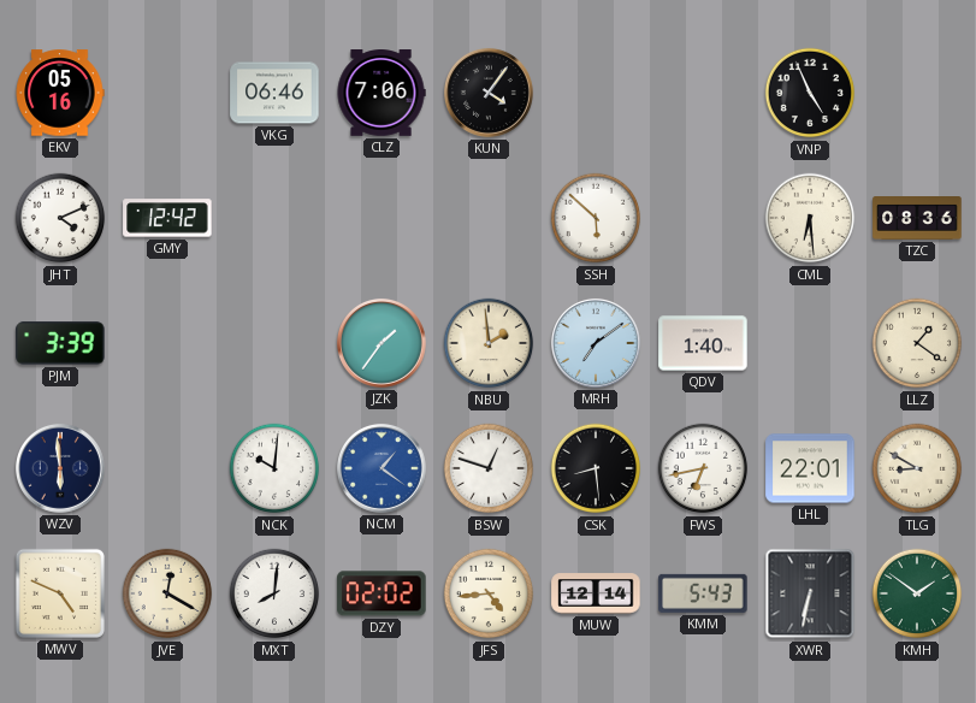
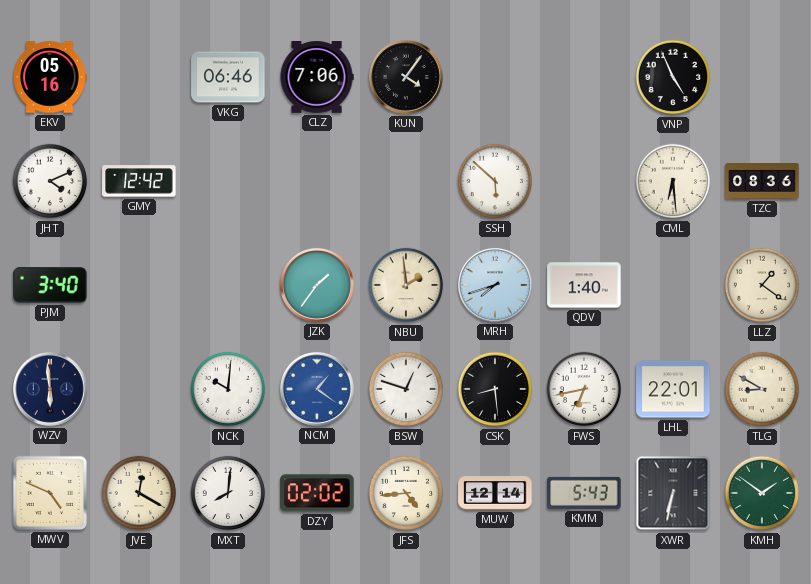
PJM: 3:39 -> 3:40
MRH: 7:09 -> 7:42
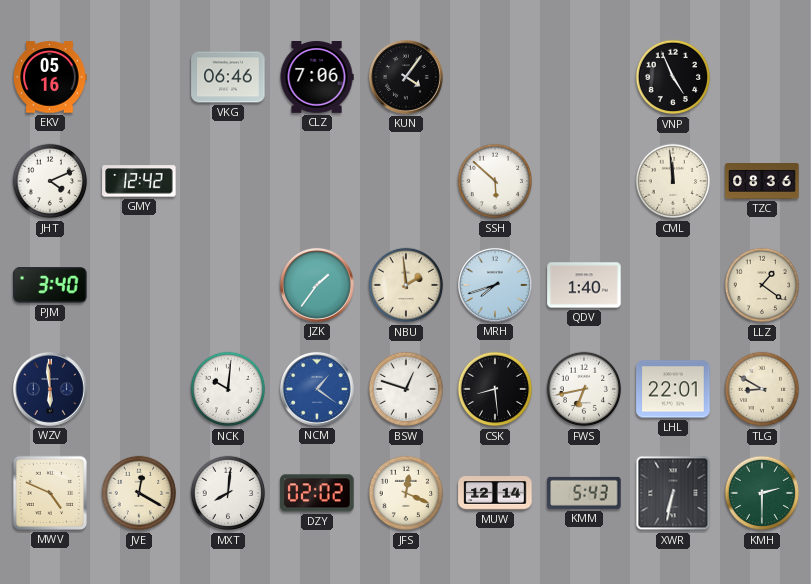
CML: 6:29 -> 11:59
JFS: 4:44 -> 12:19
KMH: 1:51 -> 2:30
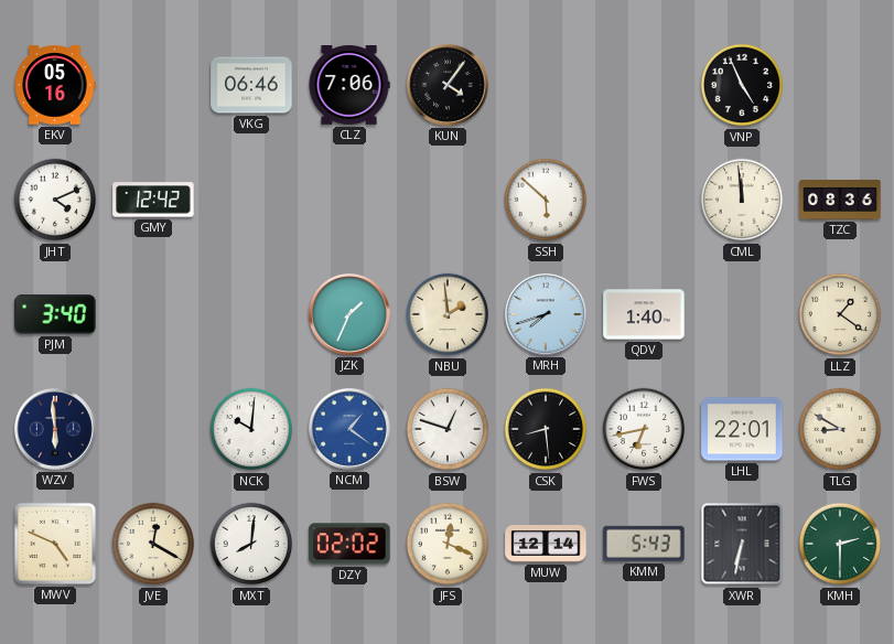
JZK: 1:36 -> 1:34
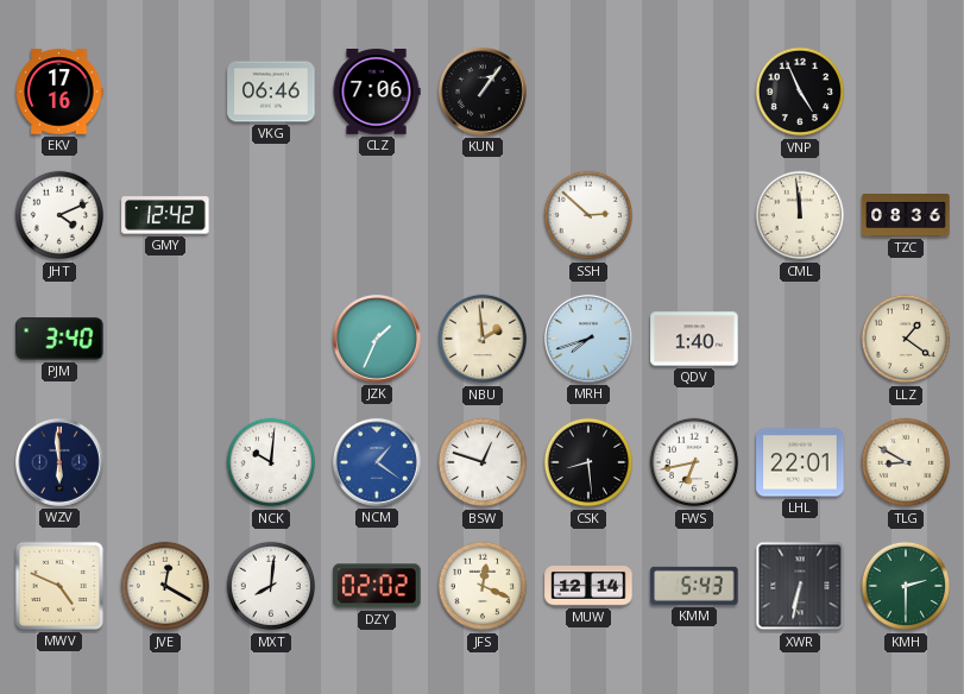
EKV: 05:16 -> 17:16
KUN: 4:06 -> 1:06
SSH: 5:52 -> 2:52
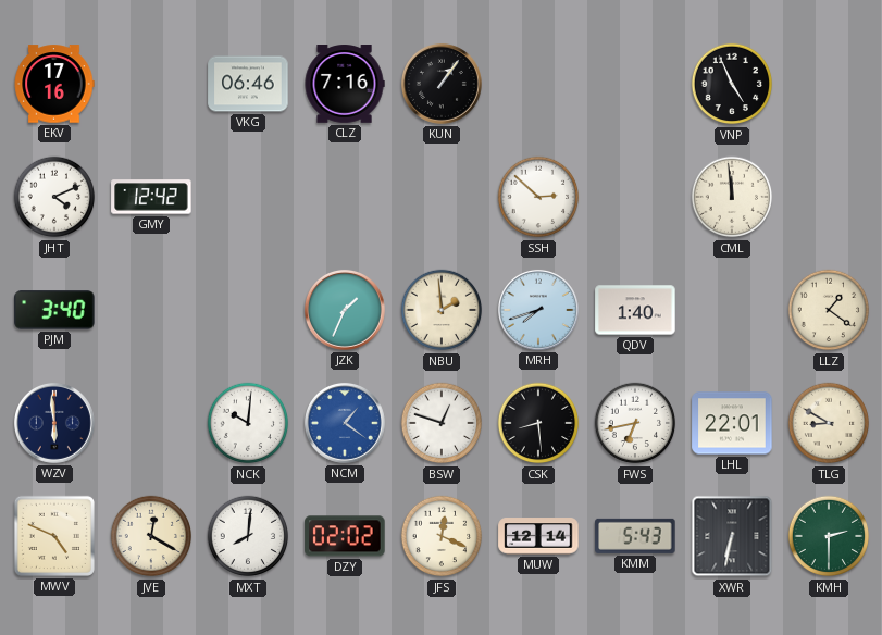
CLZ: 7:06 -> 7:16
TZC: 08:36 -> none
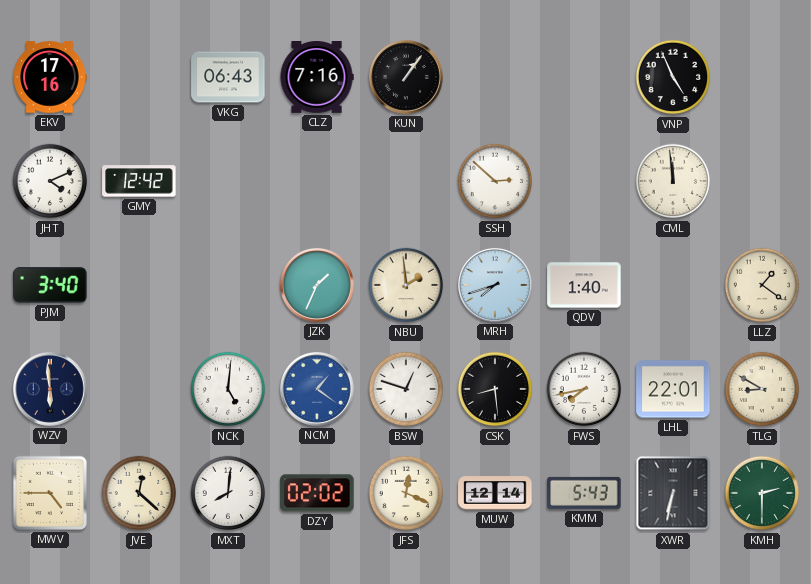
VKG: 06:46 -> 06:43
NCK: 10:01 -> 5:01
FWS: 6:43 -> 7:43
MWV: 4:49 -> 4:45
JVE: 12:20 -> 12:22
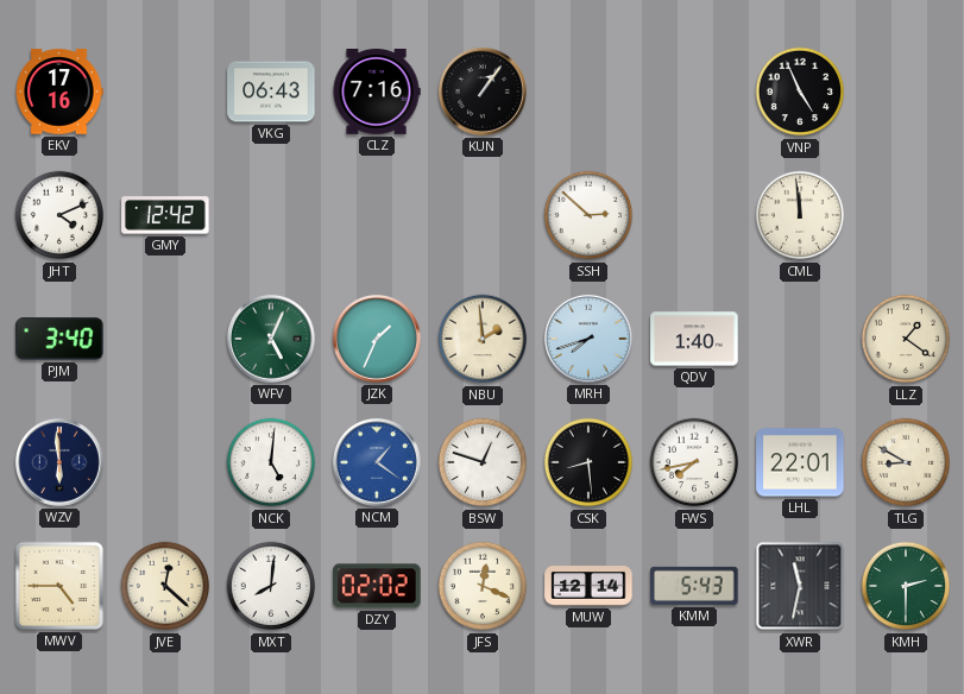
WFV: none -> 5:04
XWR: 6:32 -> 11:32
